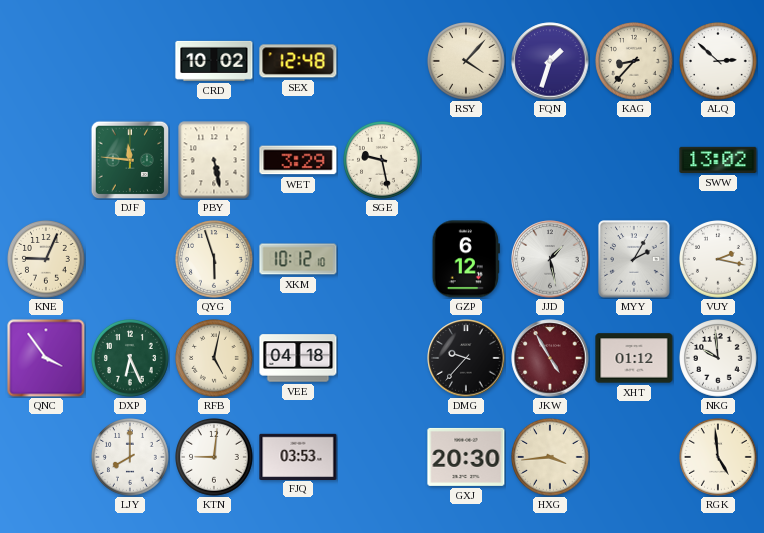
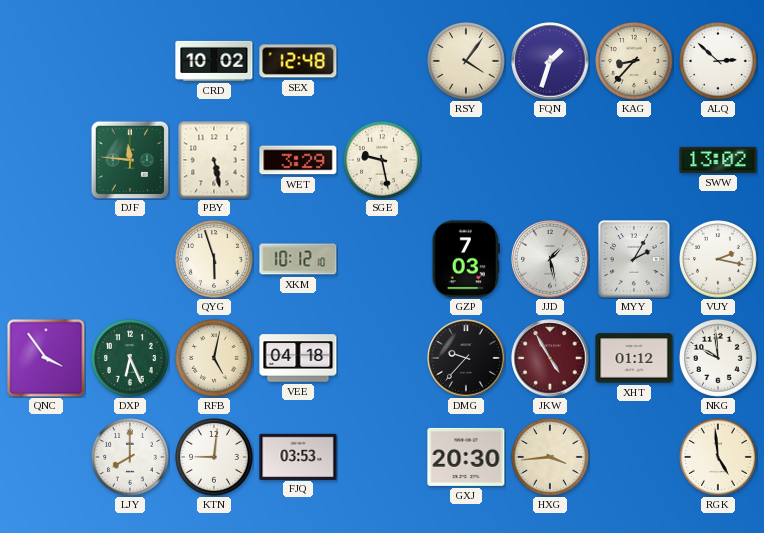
RSY: 4:07 -> 4:06
KNE: 9:04 -> none
GZP: 6:12 -> 7:03
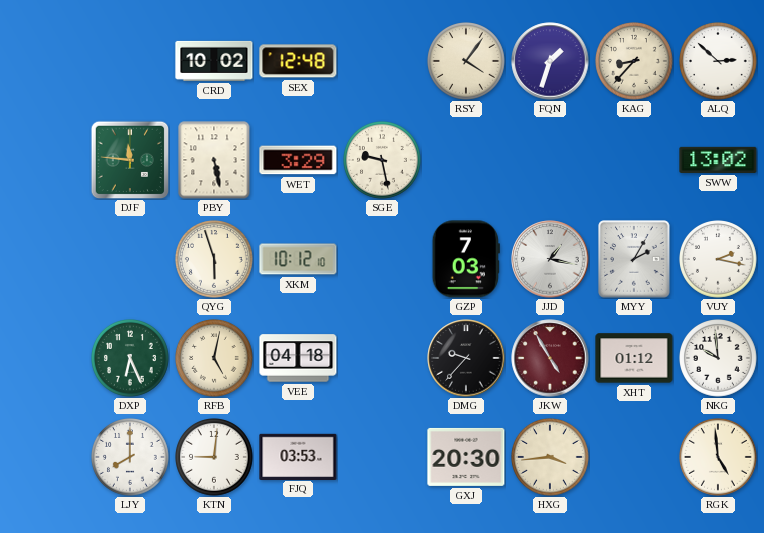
JJD: 1:28 -> 1:17
QNC: 3:54 -> none
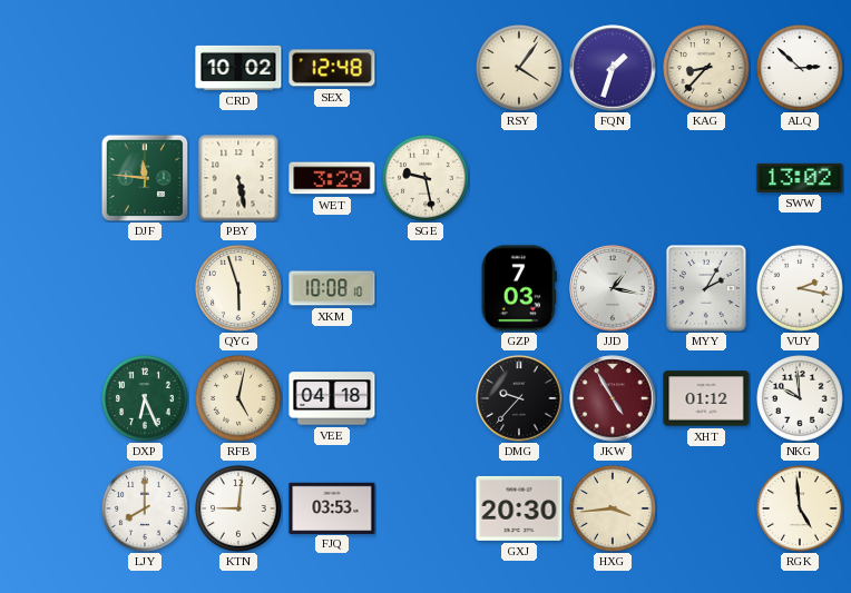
XKM: 10:12 -> 10:08
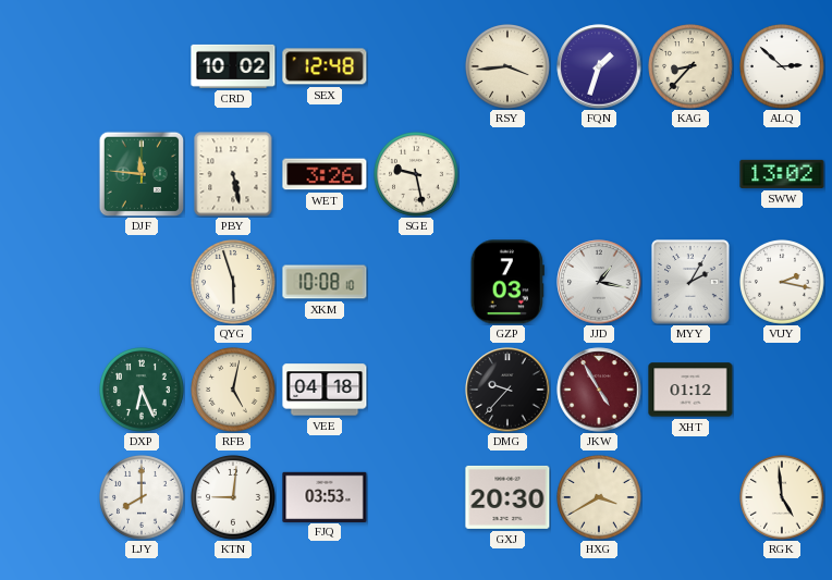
RSY: 4:06 -> 3:44
WET: 3:29 -> 3:26
NKG: 9:59 -> none
HXG: 3:44 -> 3:40
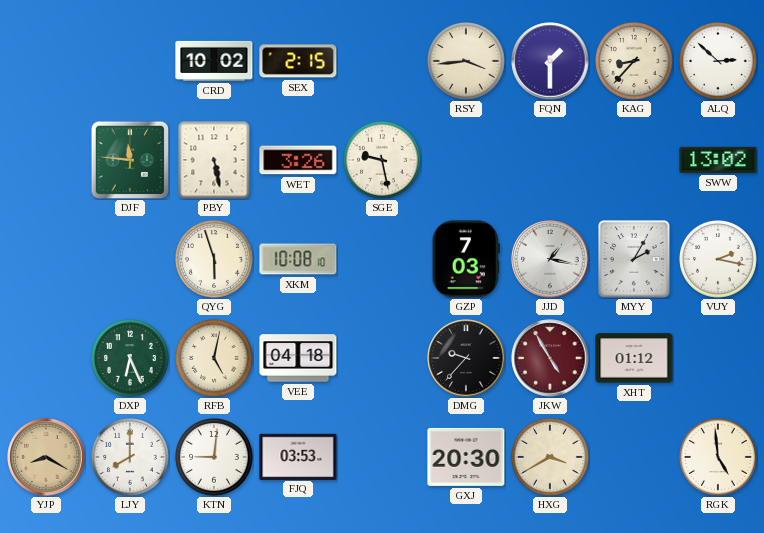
SEX: 12:48 -> 2:15
FQN: 1:33 -> 1:30
YJP: none -> 8:20
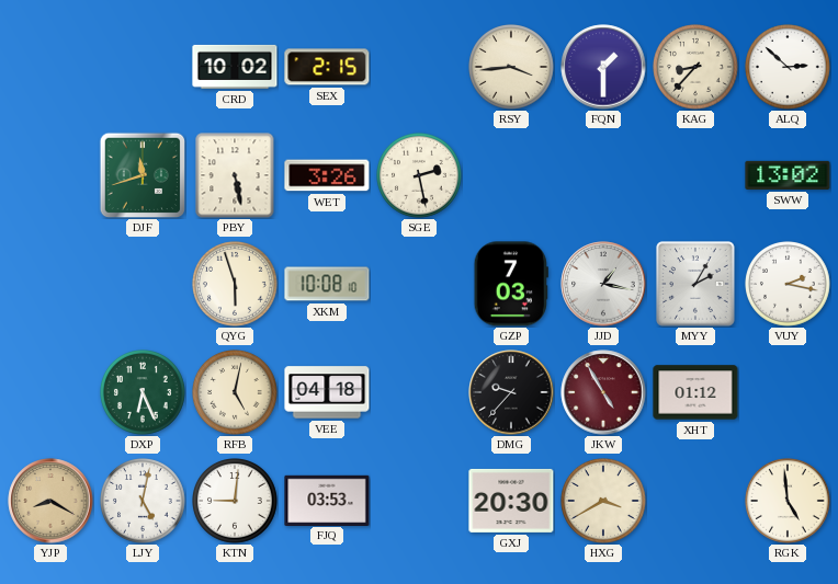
DJF: 11:46 -> 11:42
SGE: 9:28 -> 2:28
LJY: 8:00 -> 5:02
